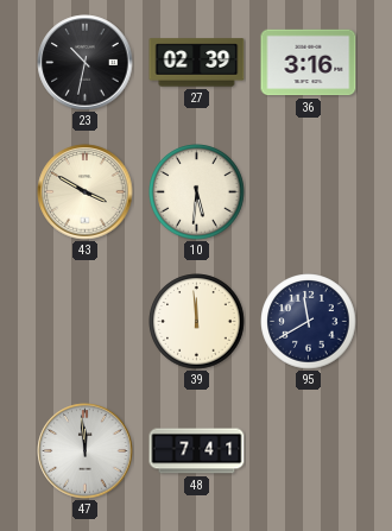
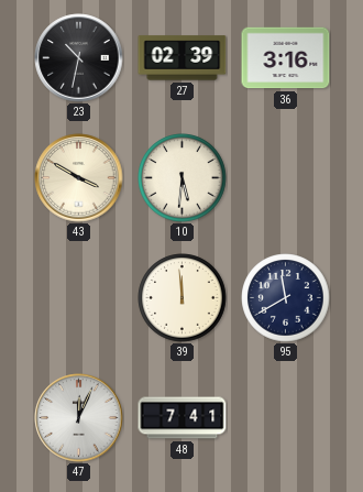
47: 11:59 -> 12:04
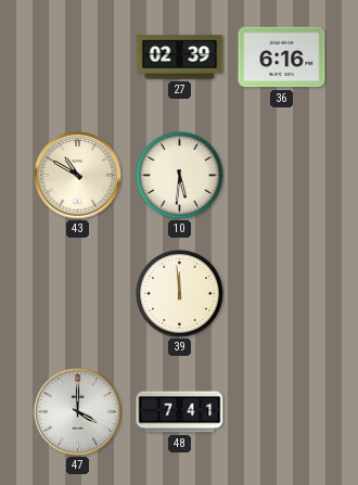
23: 10:32 -> none
36: 3:16 -> 6:16
43: 3:50 -> 10:50
95: 11:40 -> none
47: 12:04 -> 4:00
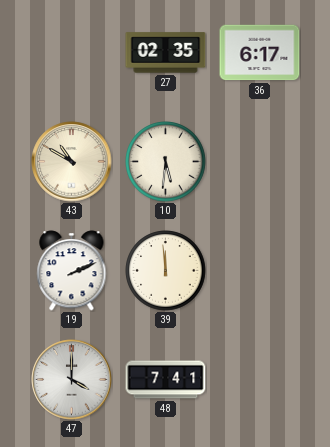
27: 02:39 -> 02:35
36: 6:16 -> 6:17
19: none -> 2:11
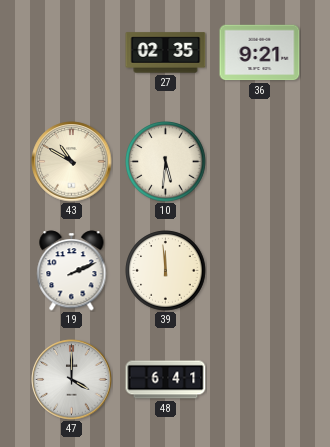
36: 6:17 -> 9:21
48: 7:41 -> 6:41
